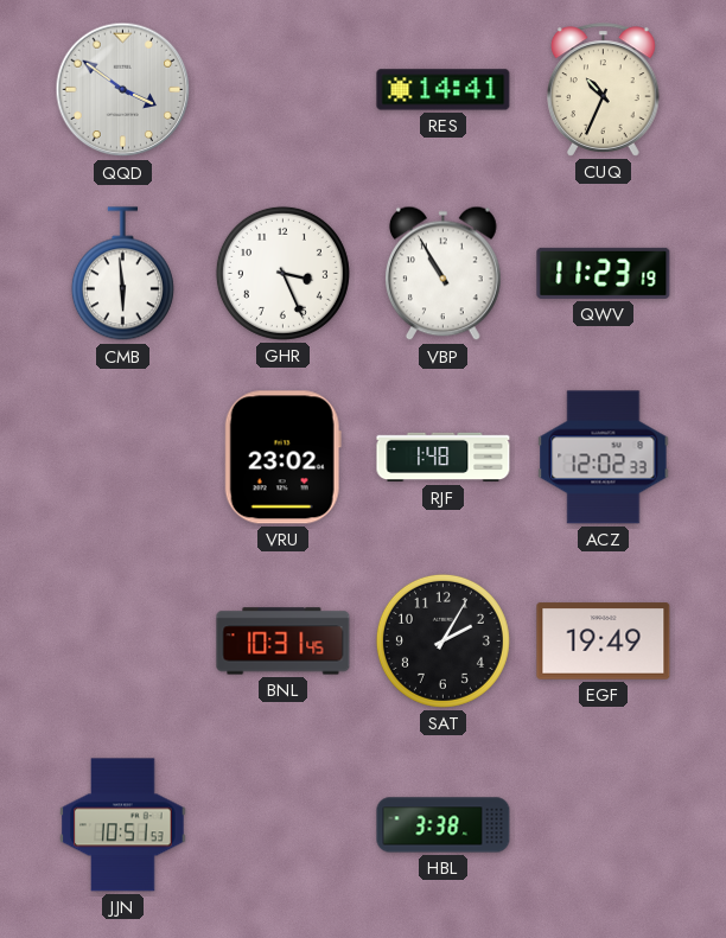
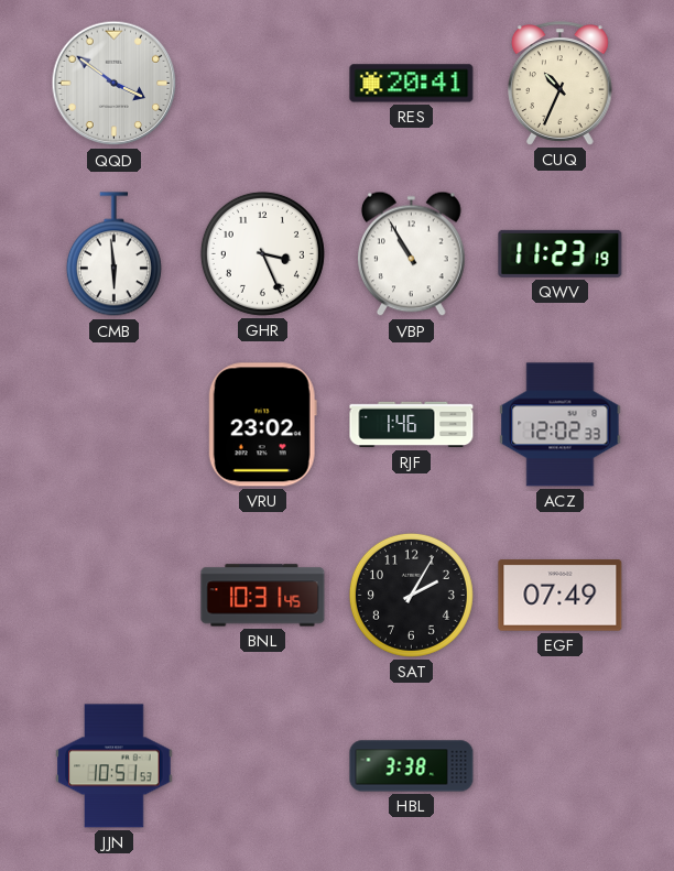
RES: 14:41 -> 20:41
RJF: 1:48 -> 1:46
EGF: 19:49 -> 07:49
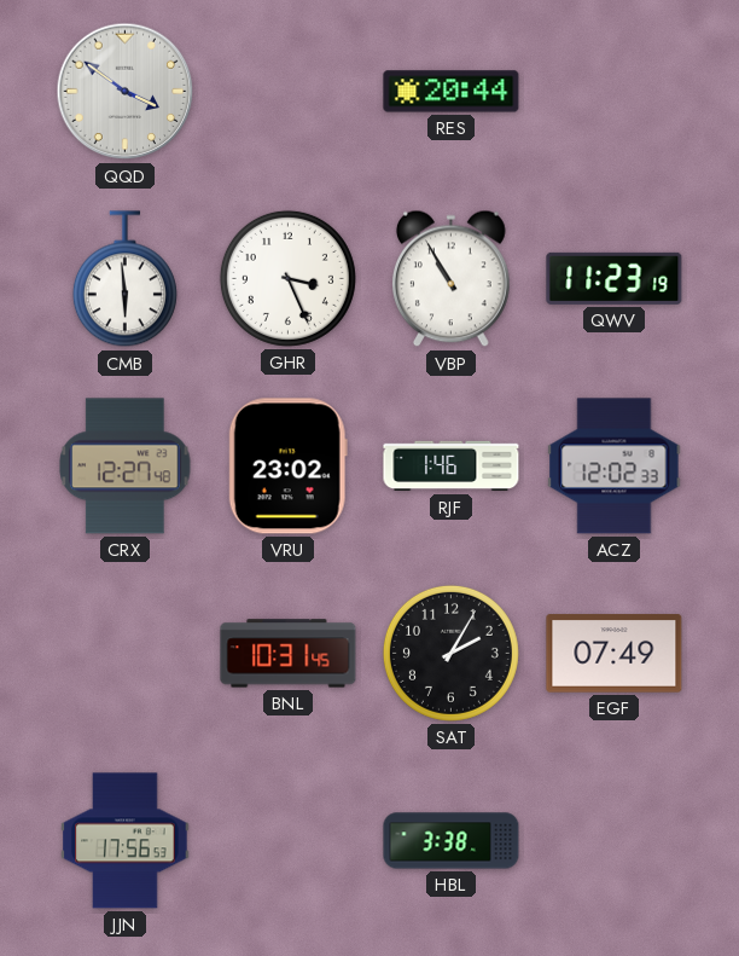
RES: 20:41 -> 20:44
CUQ: 10:34 -> none
CRX: none -> 12:27
JJN: 10:51 -> 17:56
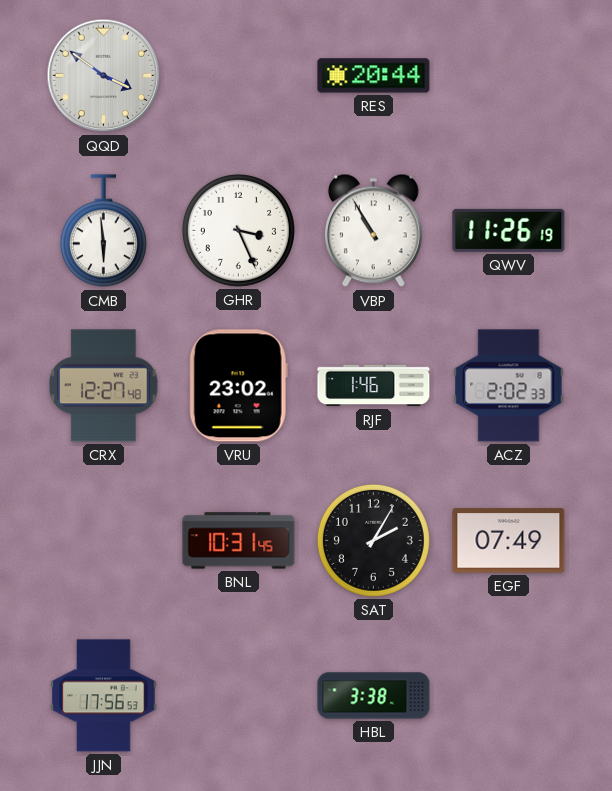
QWV: 11:23 -> 11:26
ACZ: 12:02 -> 2:02
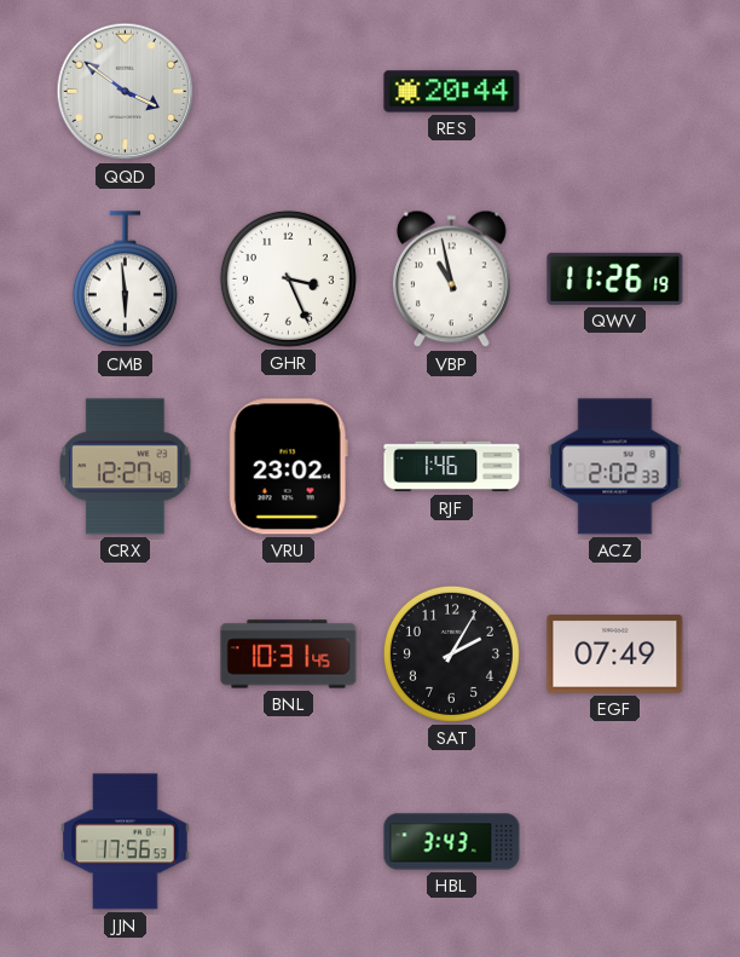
VBP: 10:55 -> 10:58
HBL: 3:38 -> 3:43
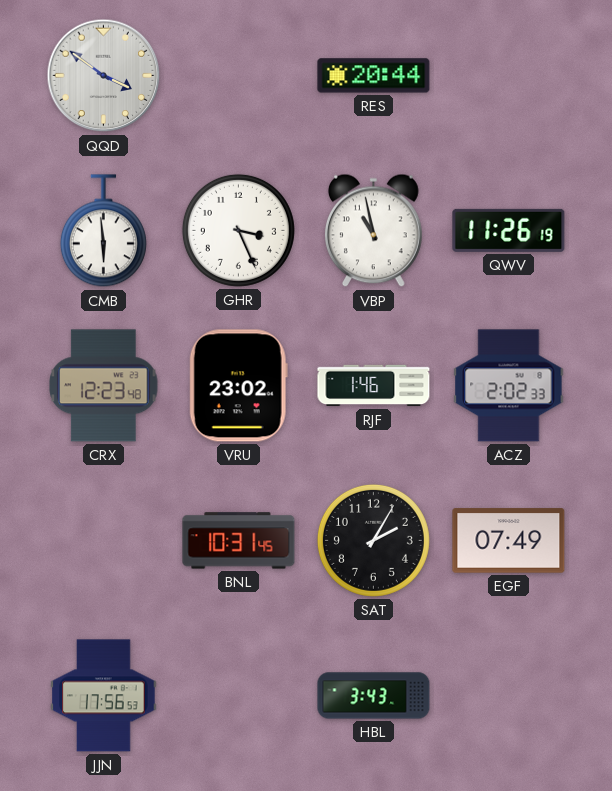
CRX: 12:27 -> 12:23
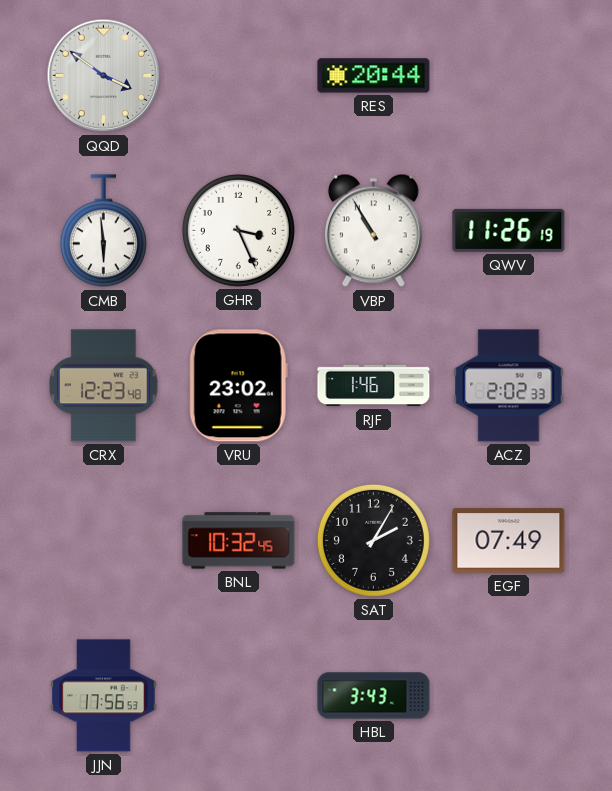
VBP: 10:58 -> 10:55
BNL: 10:31 -> 10:32
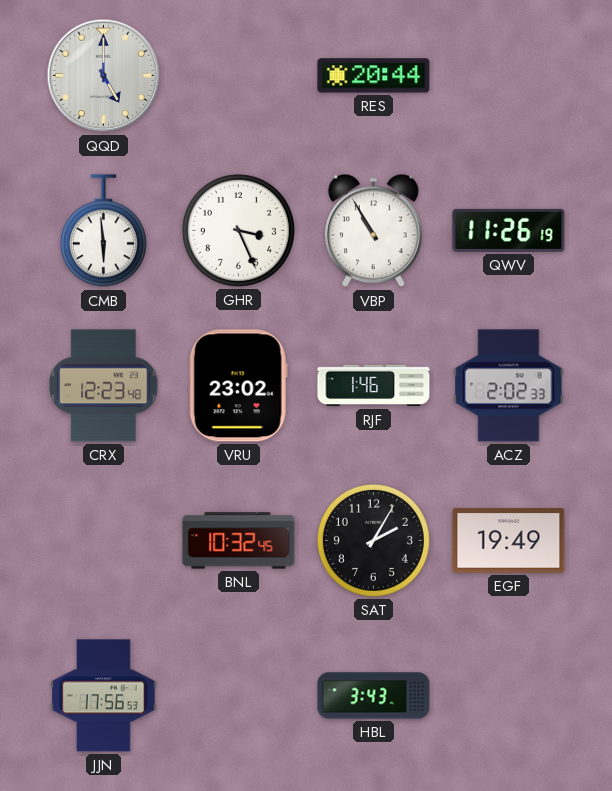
QQD: 3:51 -> 5:00
EGF: 07:49 -> 19:49
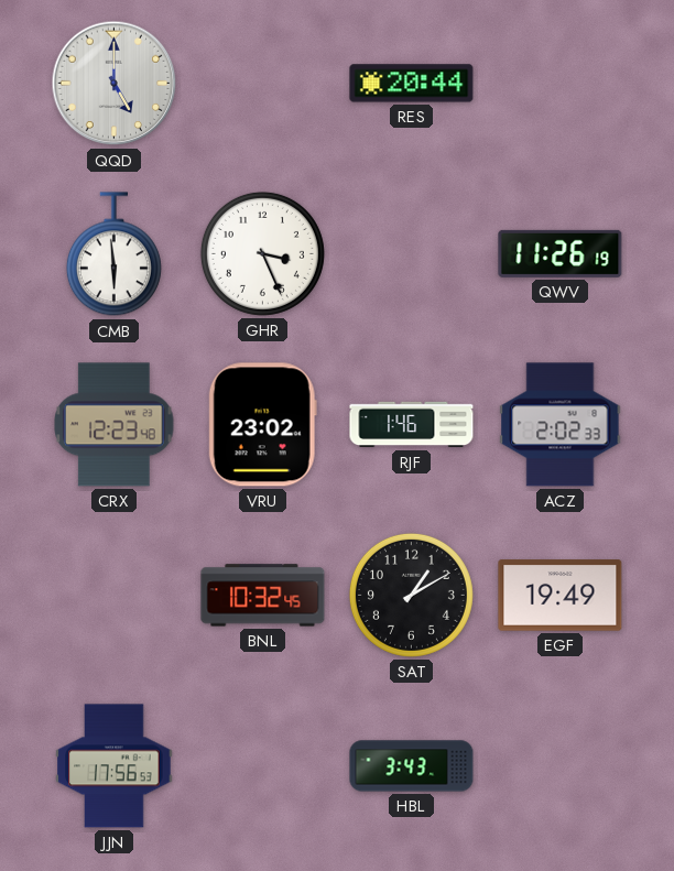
VBP: 10:55 -> none
SAT: 2:05 -> 1:10
